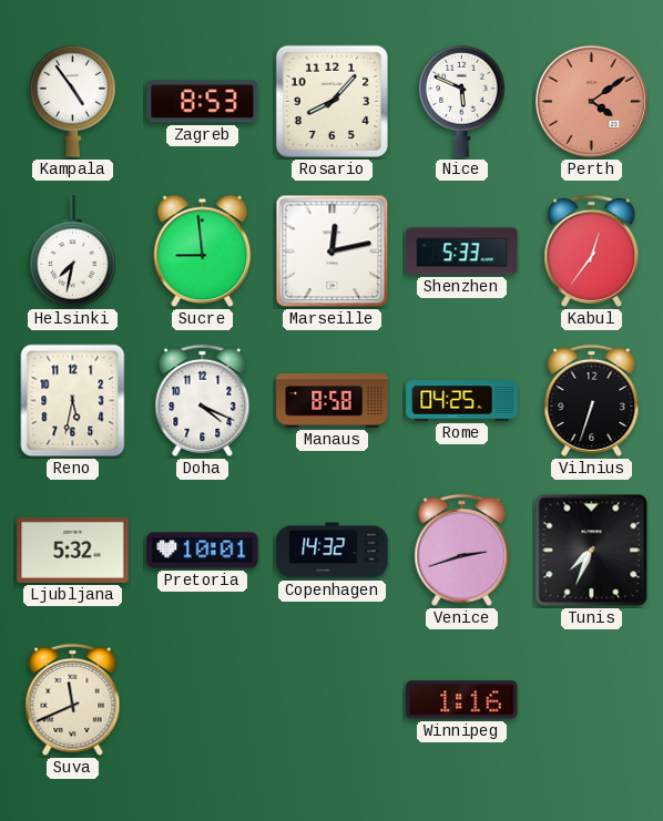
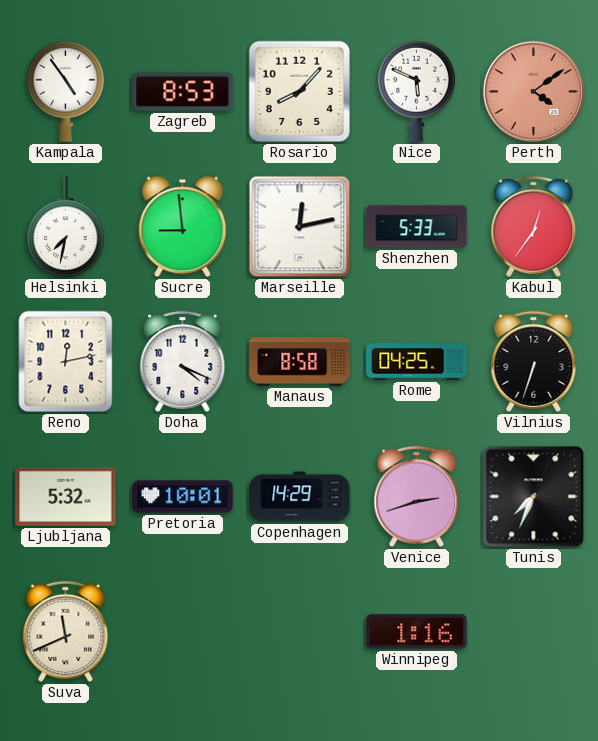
Reno: 5:32 -> 12:13
Copenhagen: 14:32 -> 14:29
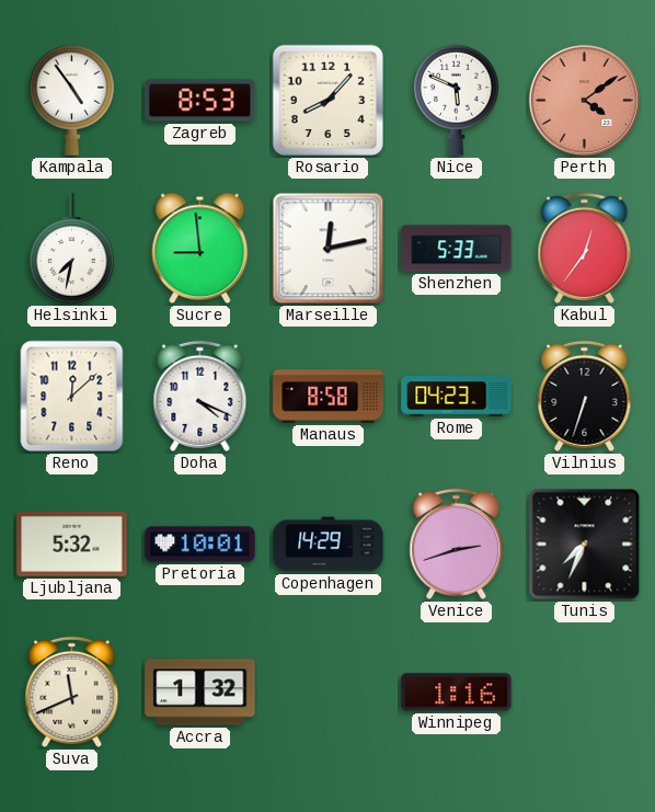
Reno: 12:13 -> 12:08
Rome: 04:25 -> 04:23
Accra: none -> 1:32
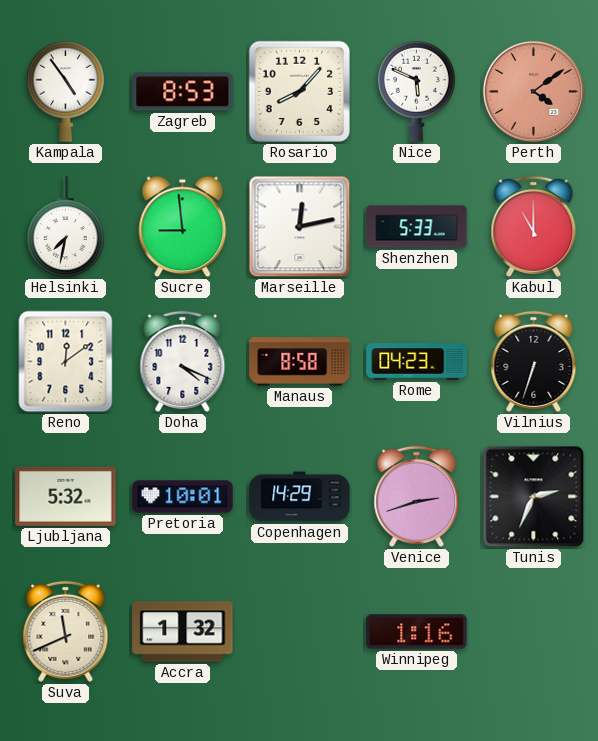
Kabul: 12:36 -> 11:00
Reno: 12:08 -> 12:09
Tunis: 7:34 -> 2:34
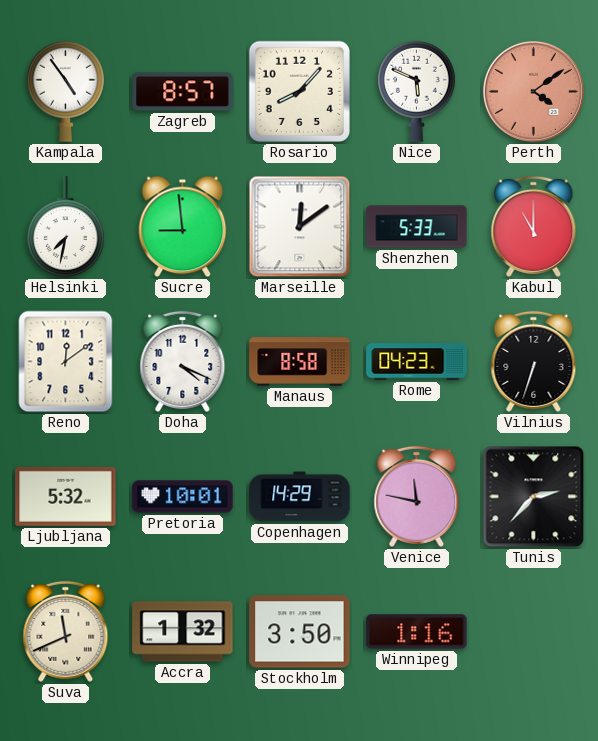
Zagreb: 8:53 -> 8:57
Marseille: 12:13 -> 12:09
Venice: 2:42 -> 11:47
Tunis: 2:34 -> 2:37
Stockholm: none -> 3:50
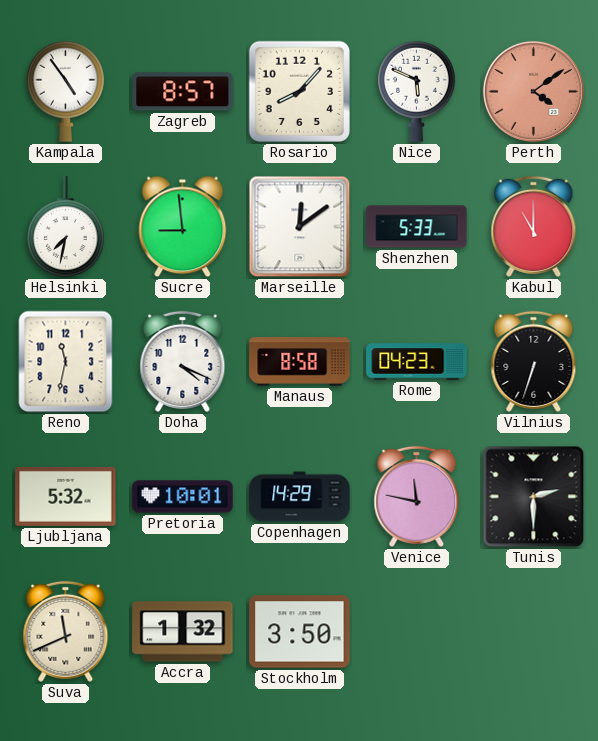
Reno: 12:09 -> 11:32
Tunis: 2:37 -> 2:30
Winnipeg: 1:16 -> none
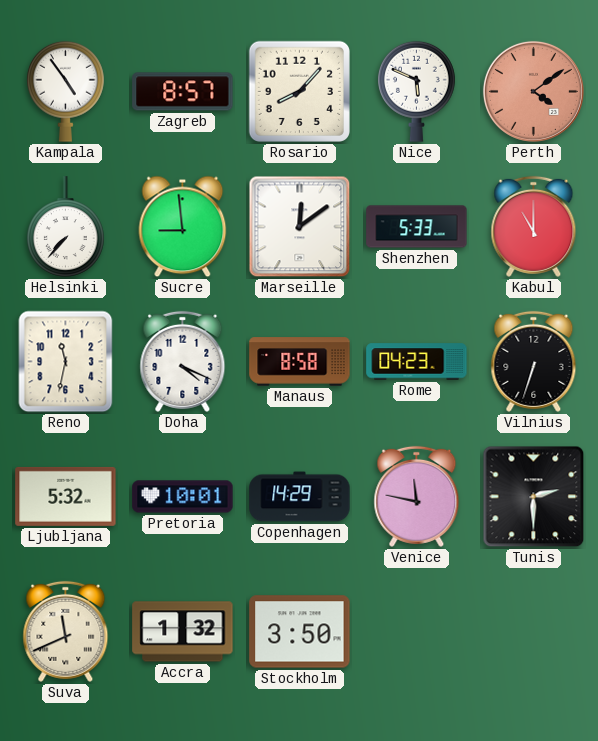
Helsinki: 7:32 -> 7:37
